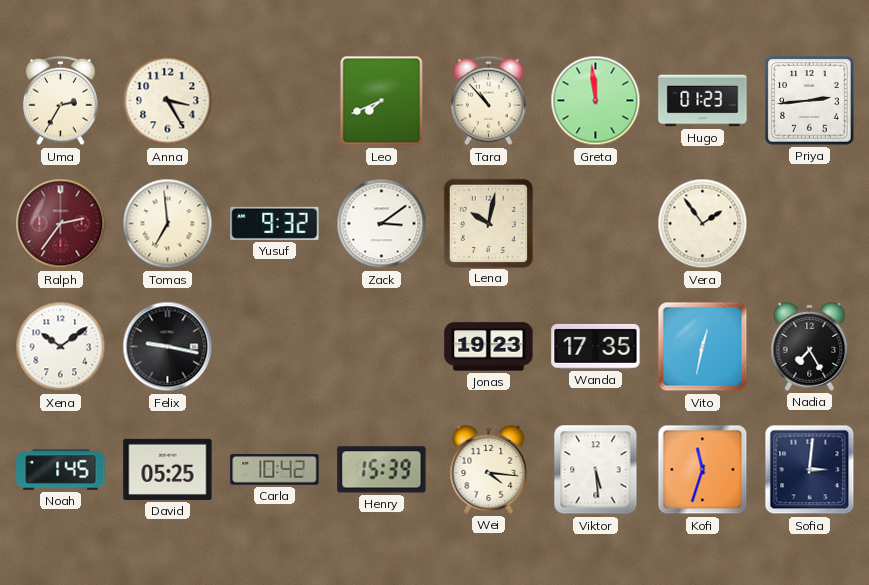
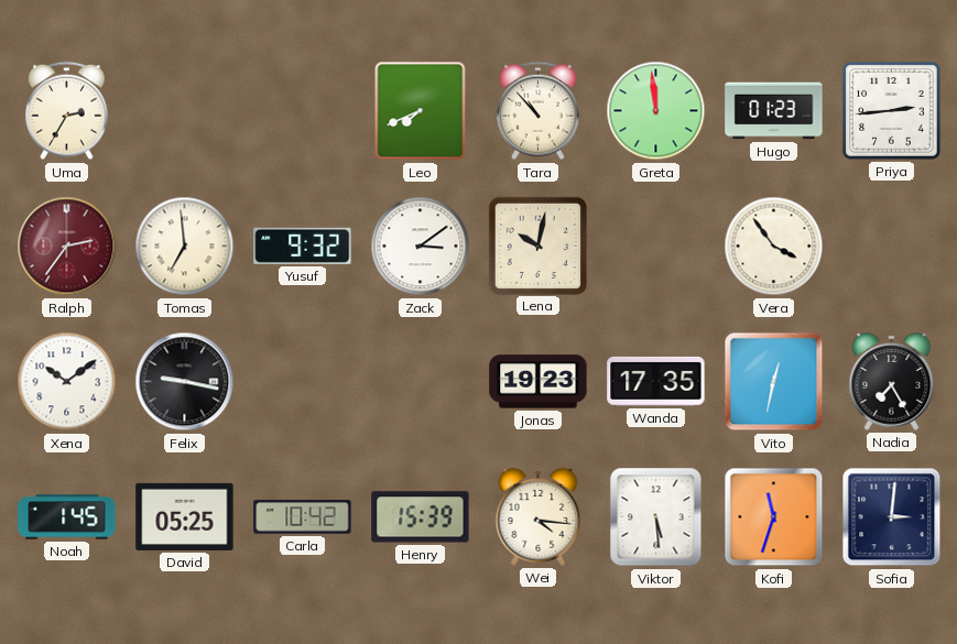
Anna: 3:25 -> none
Vera: 1:54 -> 3:54
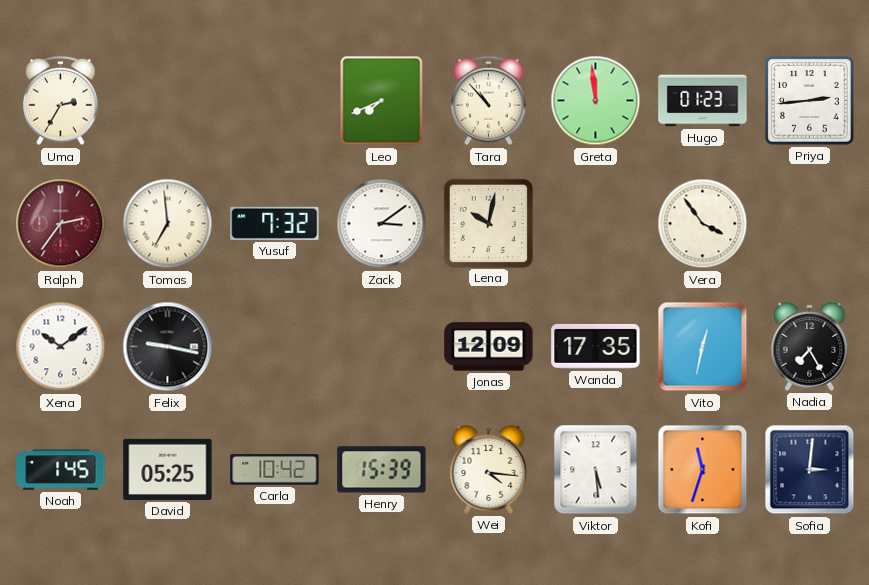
Yusuf: 9:32 -> 7:32
Jonas: 19:23 -> 12:09
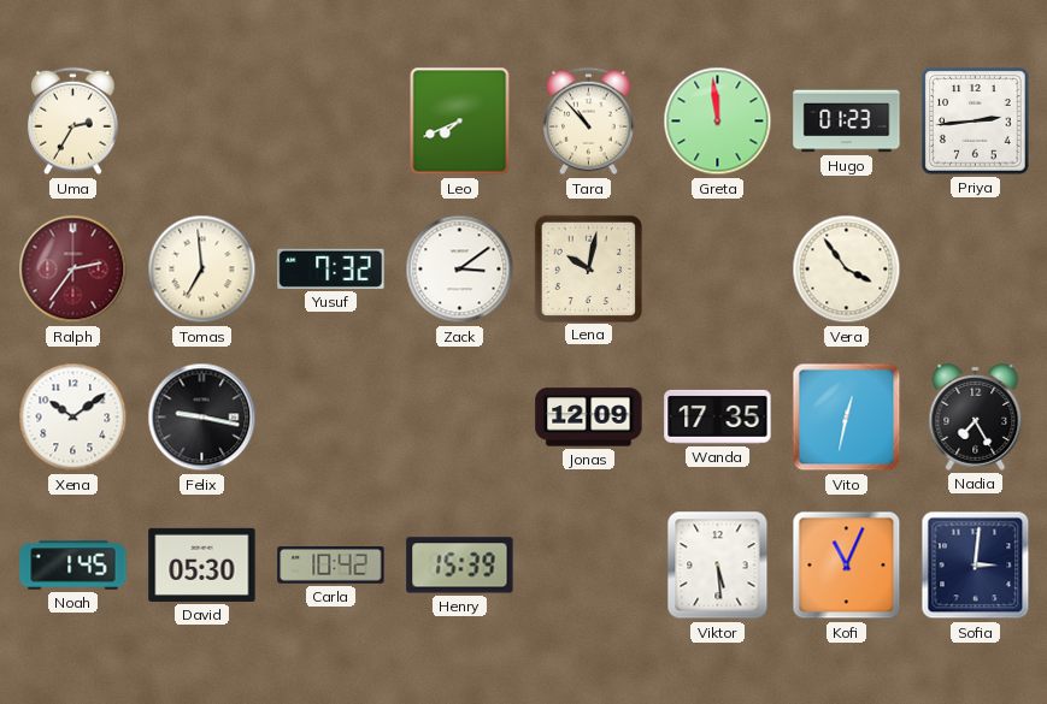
David: 05:25 -> 05:30
Wei: 4:16 -> none
Kofi: 11:33 -> 11:04
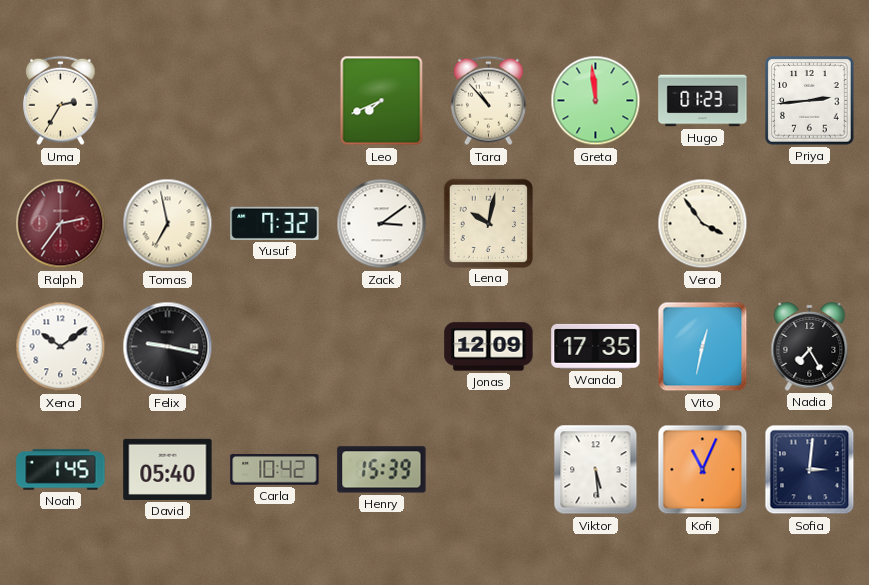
Tomas: 6:59 -> 6:58
David: 05:30 -> 05:40
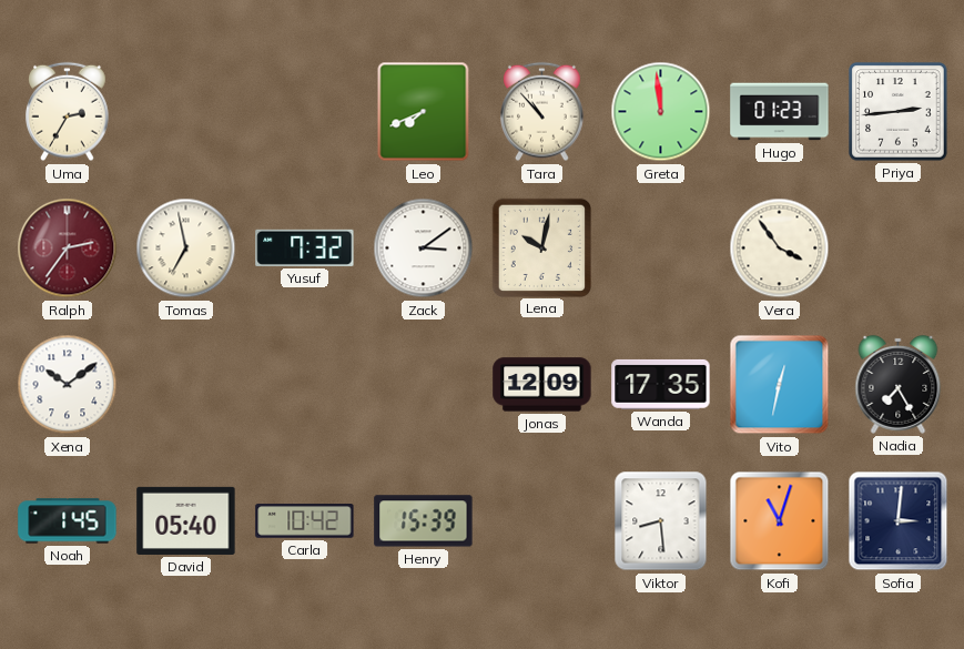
Felix: 9:17 -> none
Viktor: 5:29 -> 8:29
Kofi: 11:04 -> 11:03
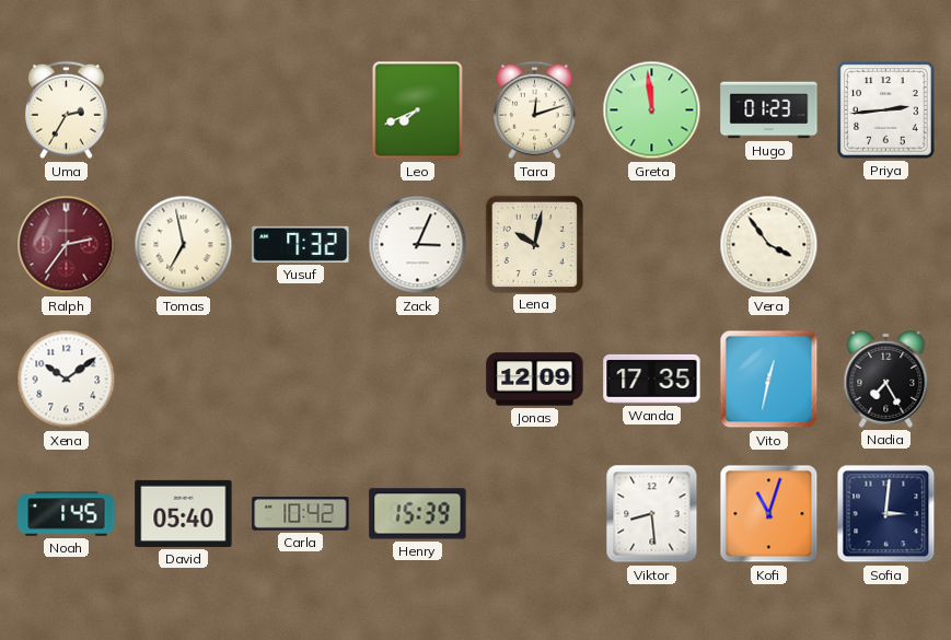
Tara: 10:53 -> 12:12
Zack: 3:09 -> 3:04
